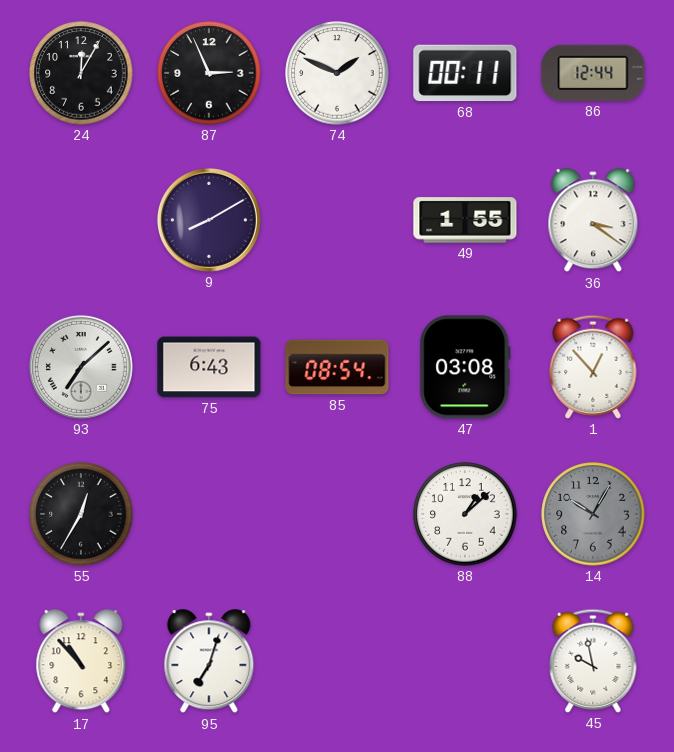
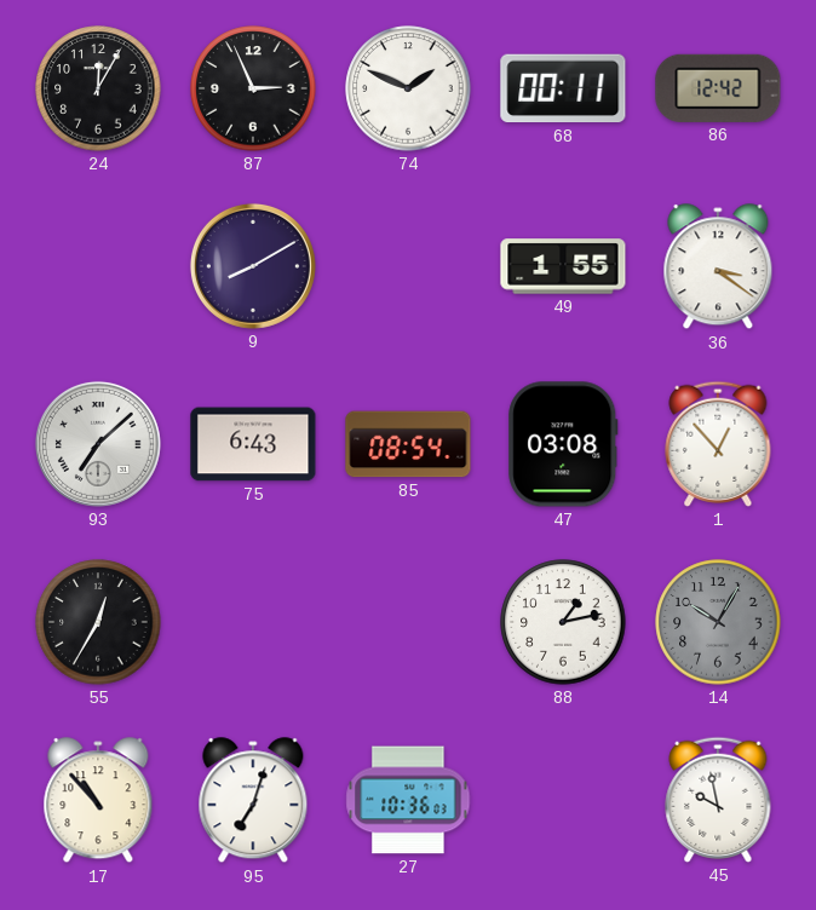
86: 12:44 -> 12:42
88: 1:08 -> 1:13
27: none -> 10:36
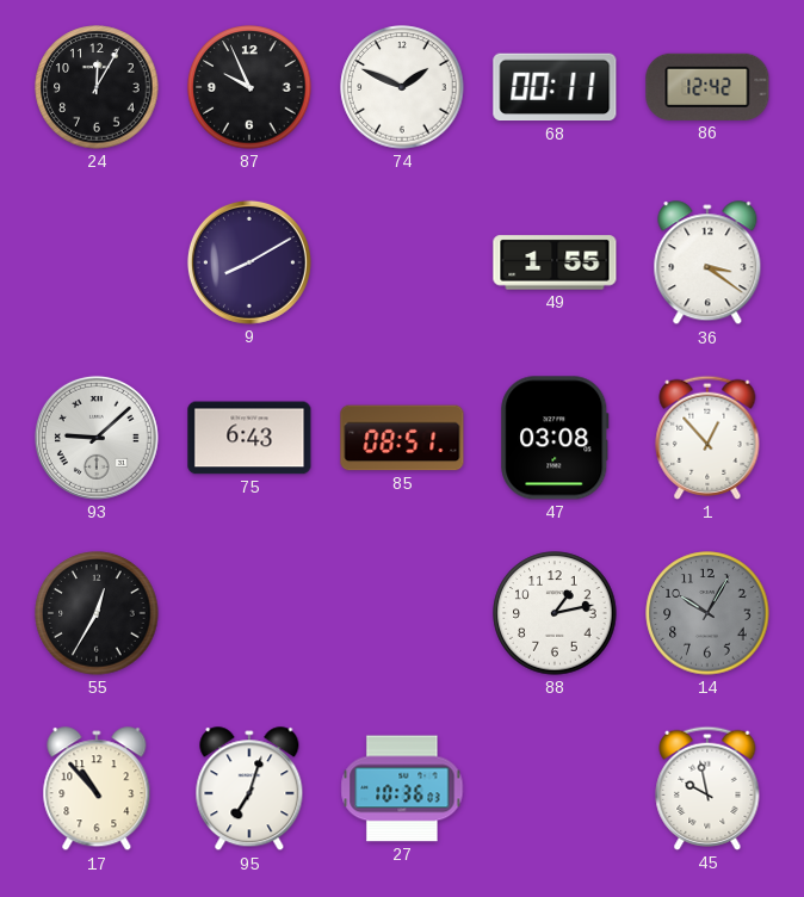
87: 2:56 -> 9:56
93: 7:08 -> 9:08
85: 08:54 -> 08:51
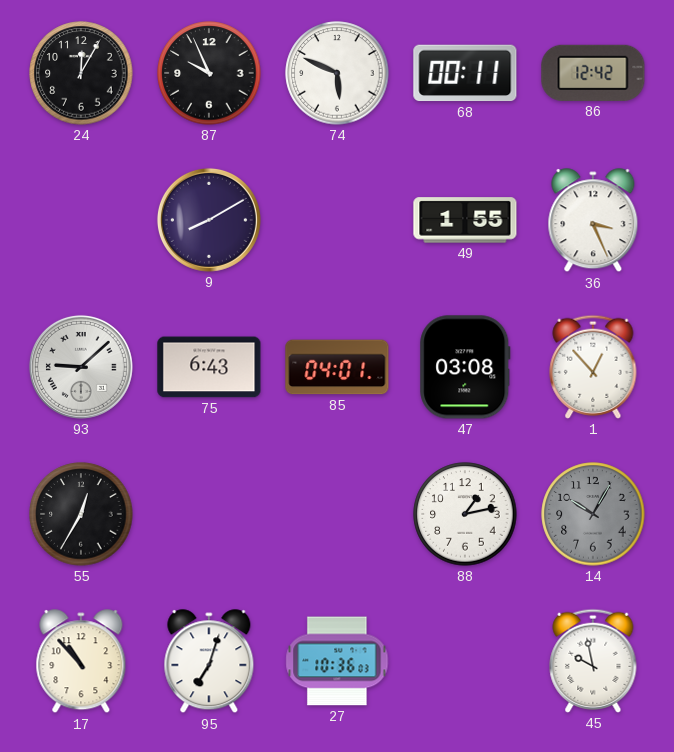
74: 1:49 -> 5:49
36: 3:21 -> 3:26
85: 08:51 -> 04:01
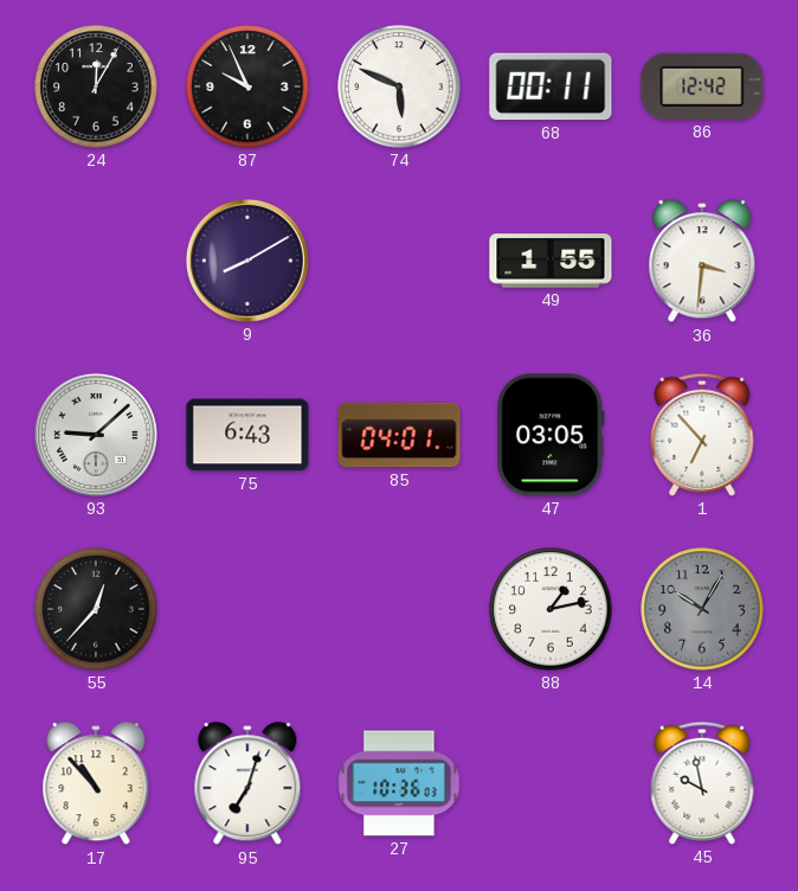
36: 3:26 -> 3:31
47: 03:08 -> 03:05
1: 12:53 -> 6:53
55: 12:35 -> 12:37
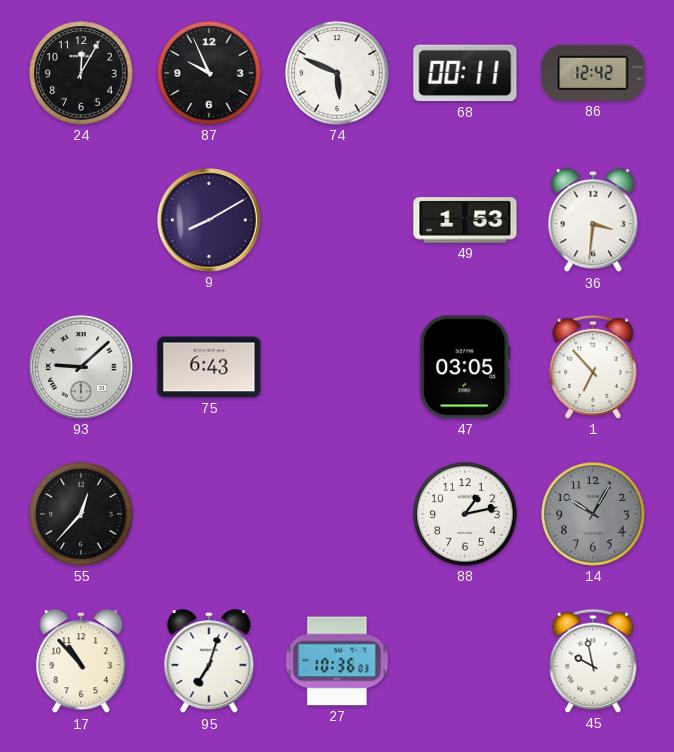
49: 1:55 -> 1:53
85: 04:01 -> none
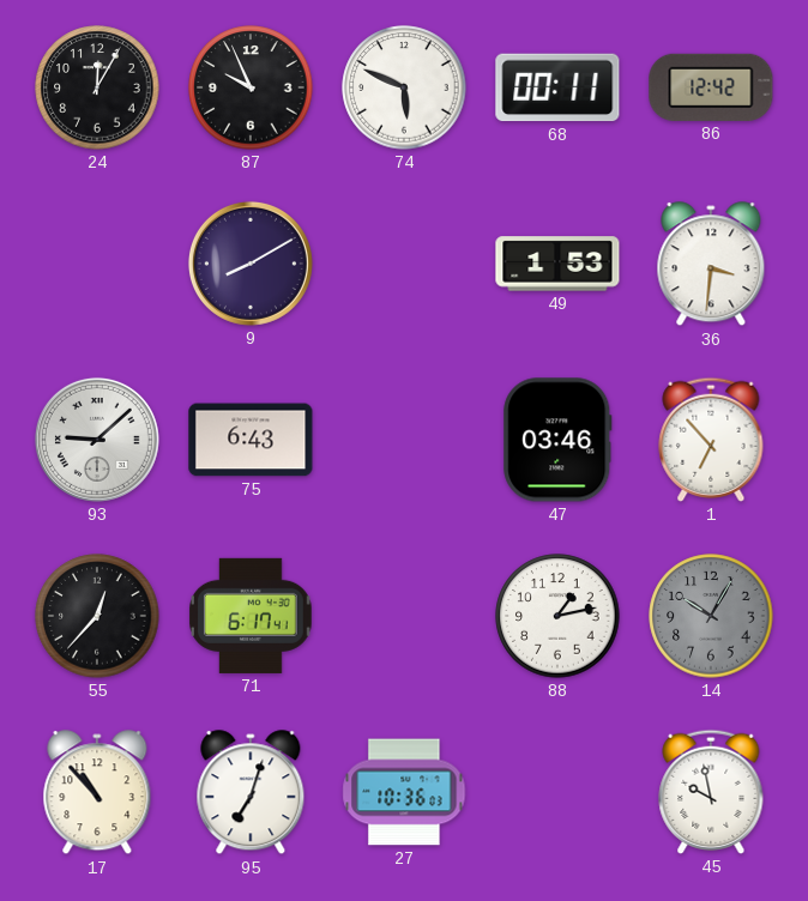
47: 03:05 -> 03:46
71: none -> 6:17
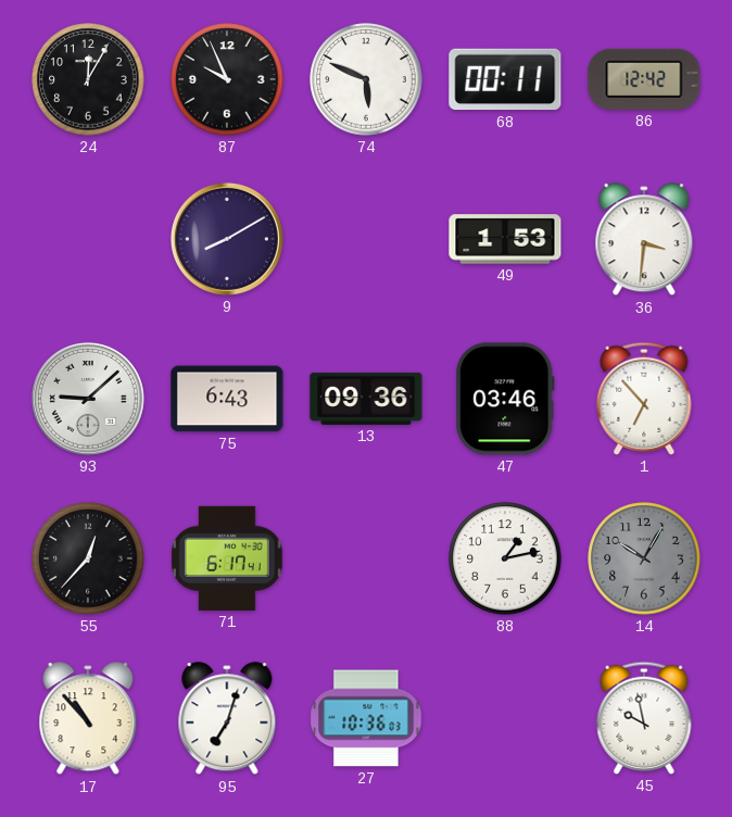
13: none -> 09:36
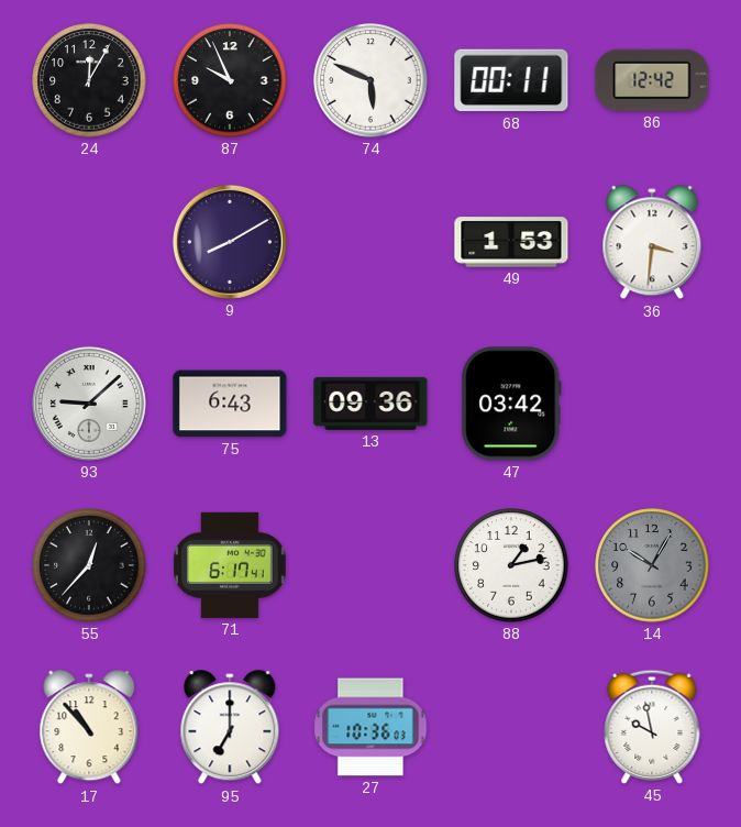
47: 03:46 -> 03:42
1: 6:53 -> none
95: 7:03 -> 7:00
